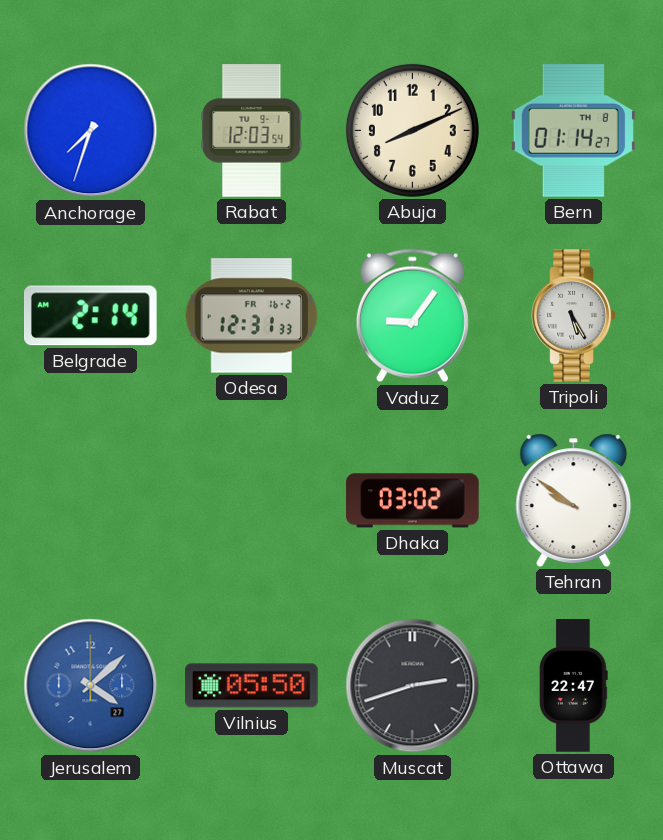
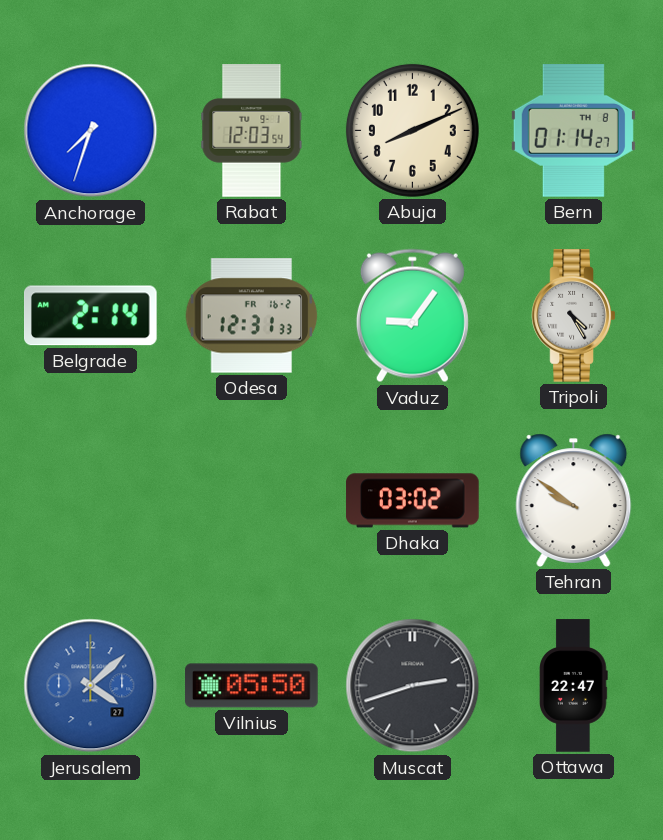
Tripoli: 5:25 -> 4:25
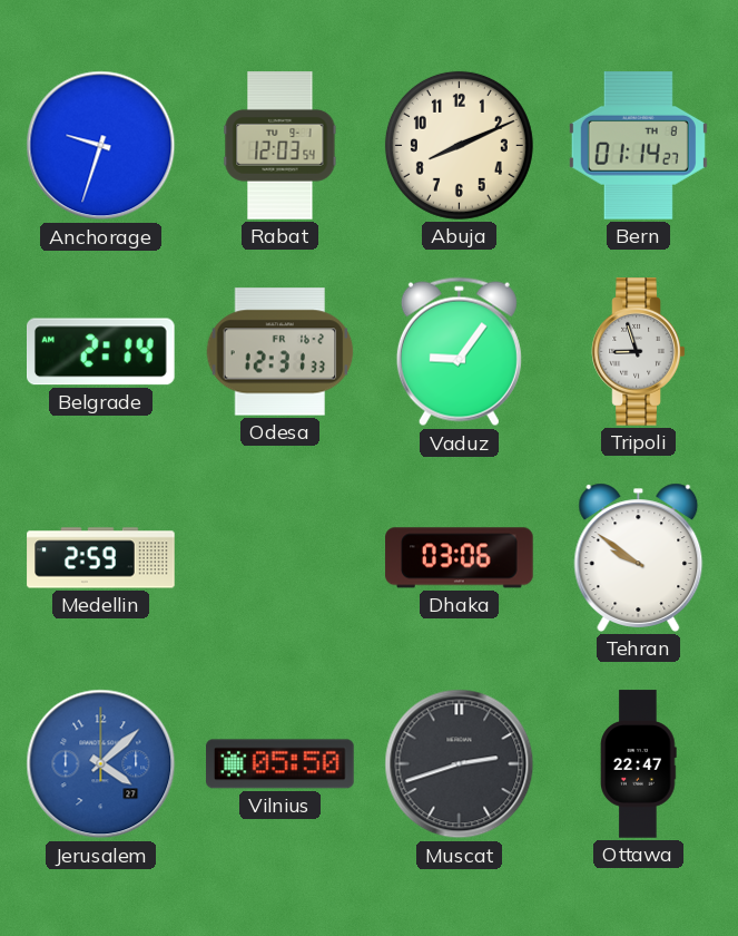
Anchorage: 7:33 -> 9:33
Tripoli: 4:25 -> 8:57
Medellin: none -> 2:59
Dhaka: 03:02 -> 03:06
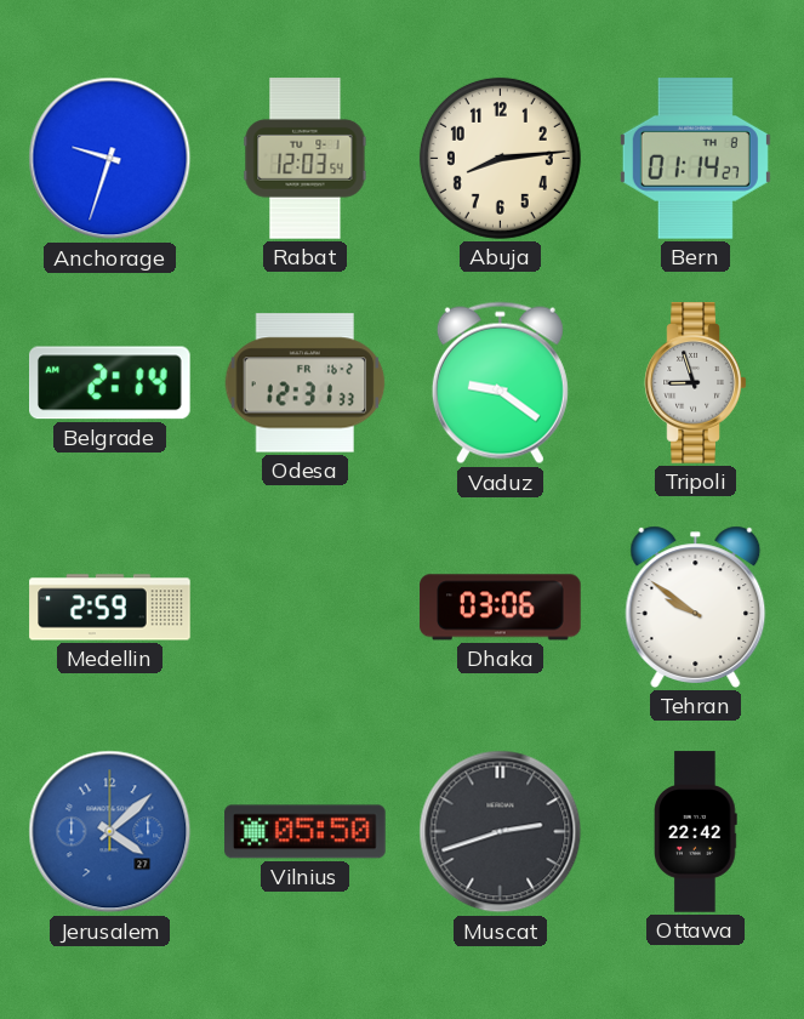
Abuja: 8:11 -> 8:14
Vaduz: 9:06 -> 9:21
Ottawa: 22:47 -> 22:42
